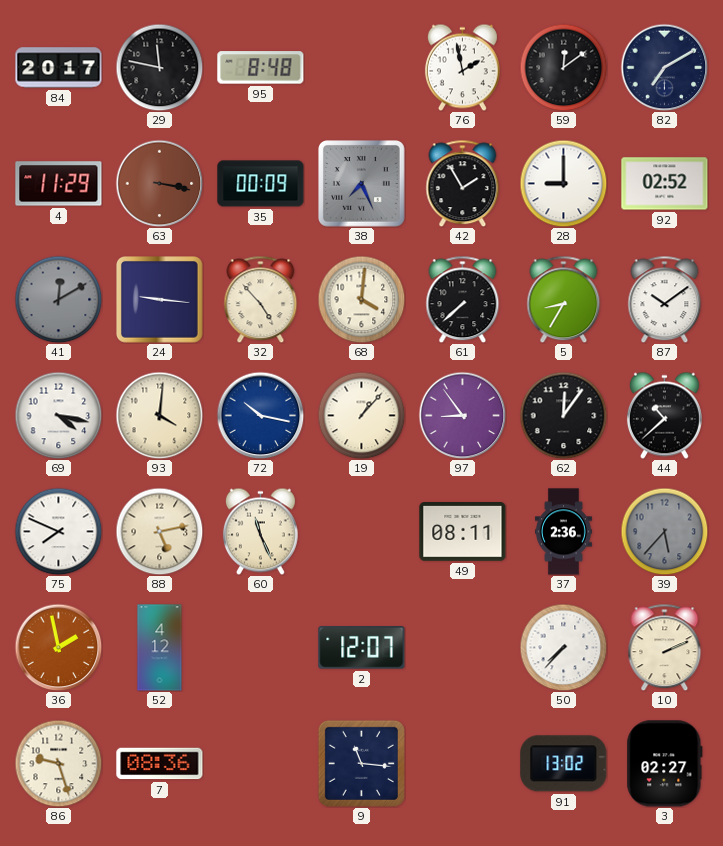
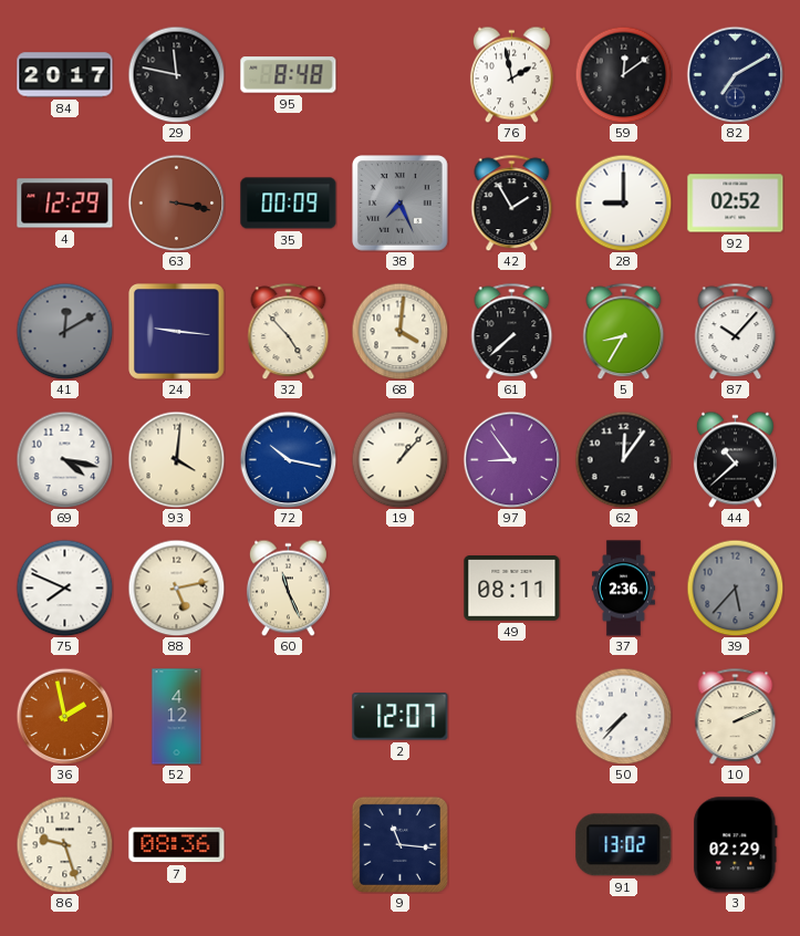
4: 11:29 -> 12:29
87: 10:09 -> 10:07
3: 02:27 -> 02:29
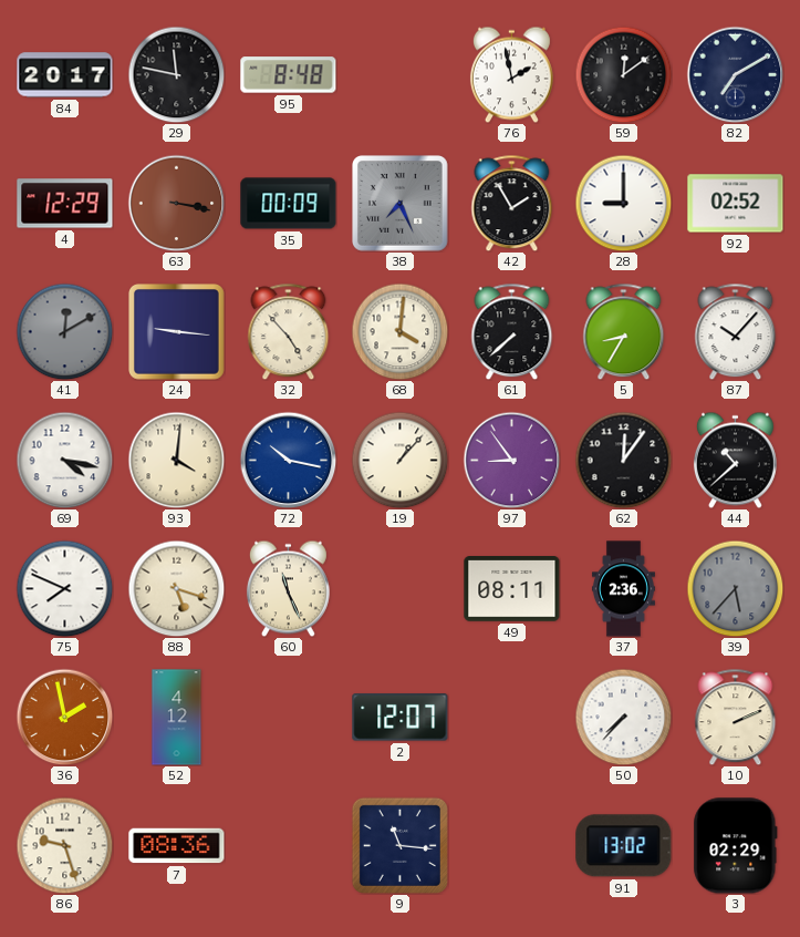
88: 5:13 -> 5:18
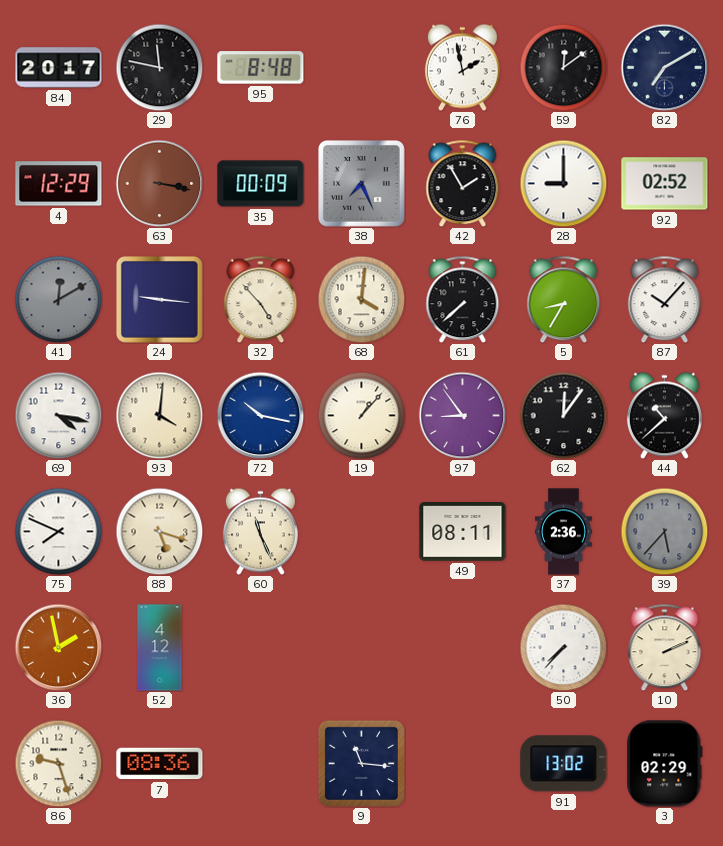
2: 12:07 -> none
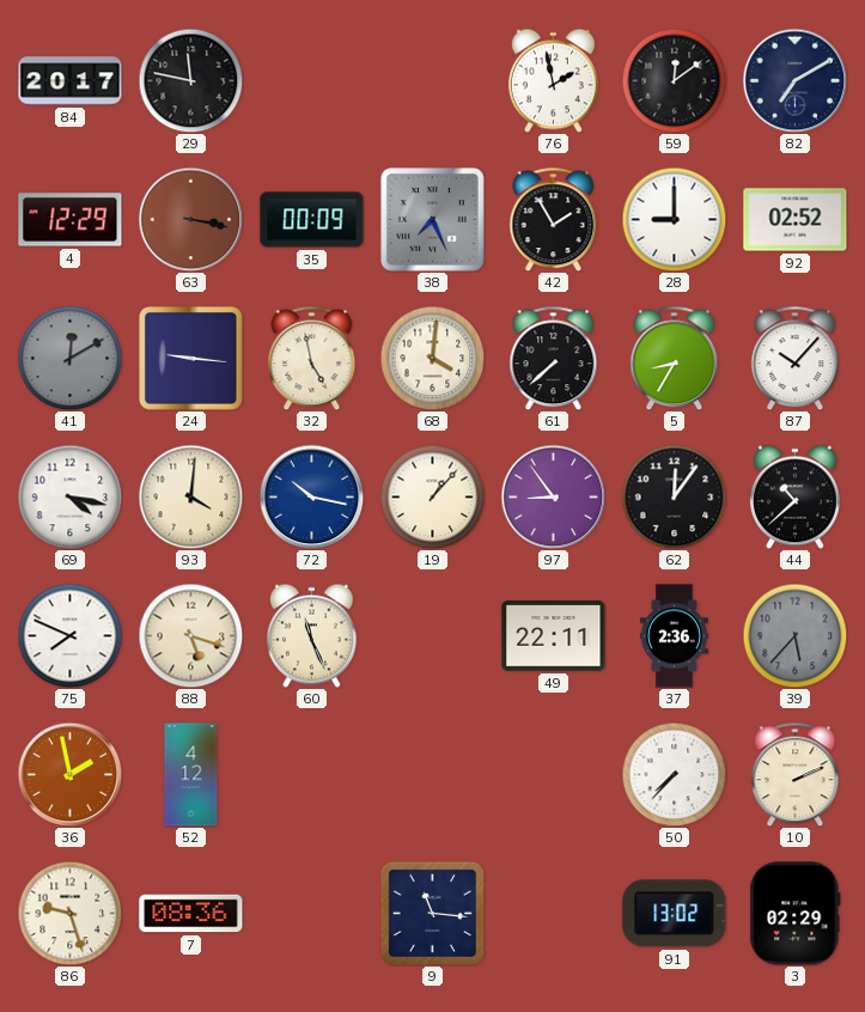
95: 8:48 -> none
32: 4:53 -> 4:58
49: 08:11 -> 22:11
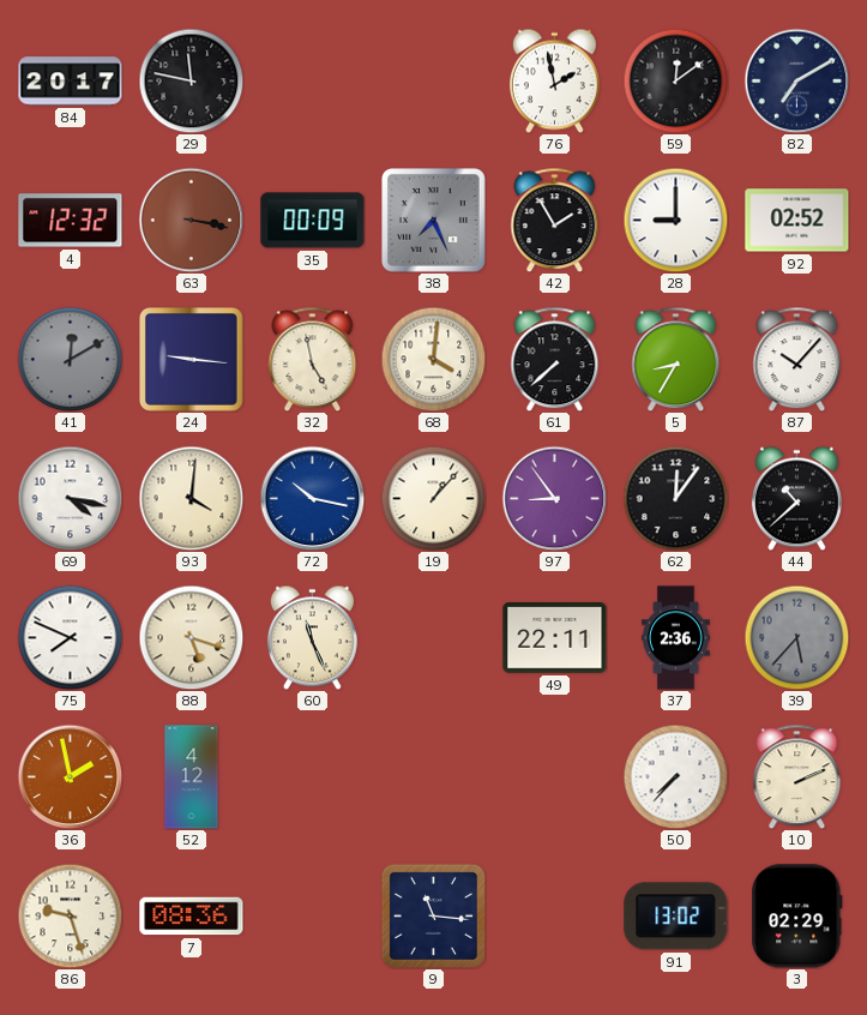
4: 12:29 -> 12:32
